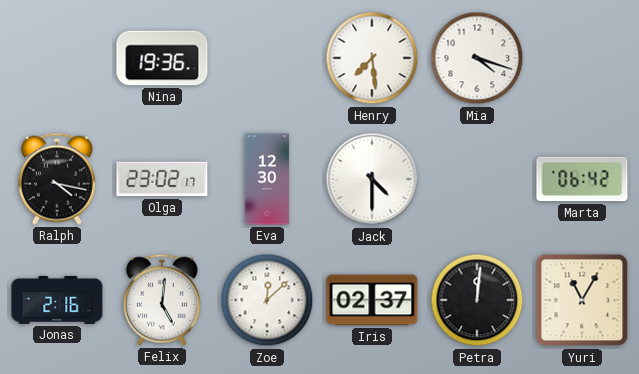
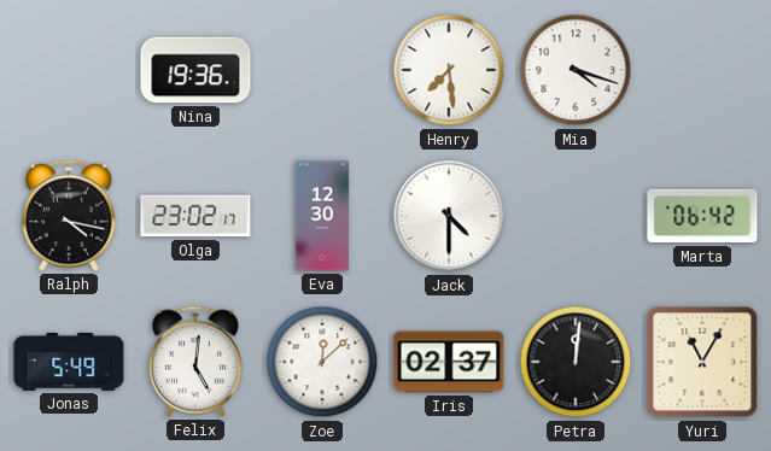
Jonas: 2:16 -> 5:49
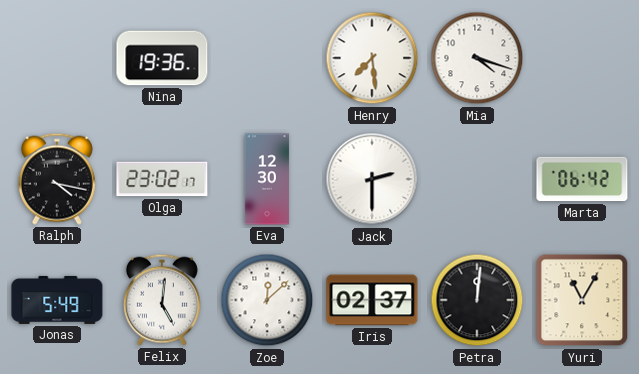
Jack: 4:30 -> 2:30
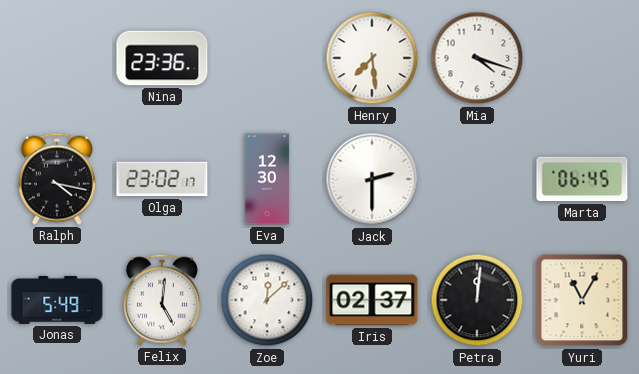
Nina: 19:36 -> 23:36
Marta: 06:42 -> 06:45
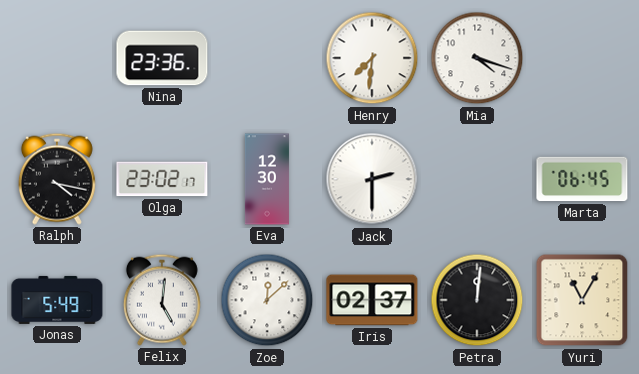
Henry: 7:29 -> 7:31
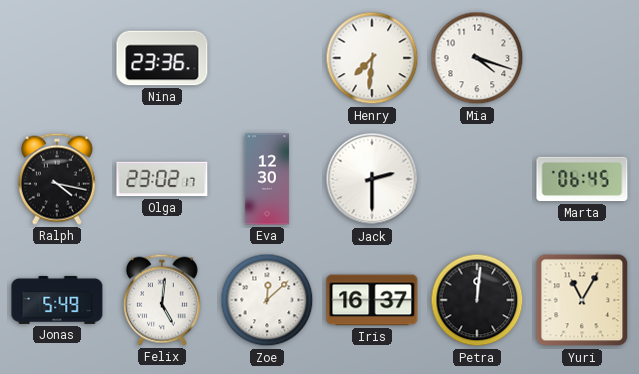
Iris: 02:37 -> 16:37
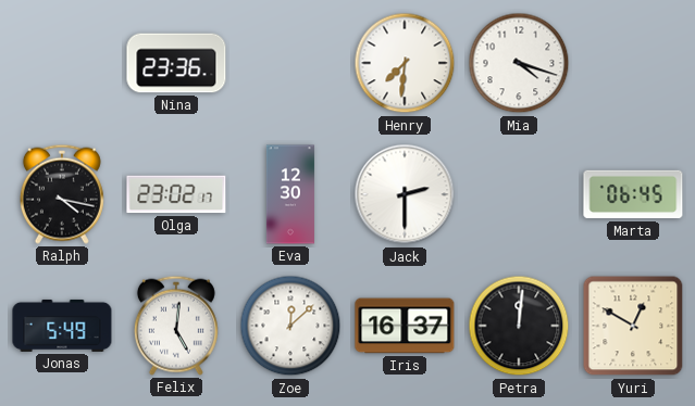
Yuri: 11:05 -> 12:50
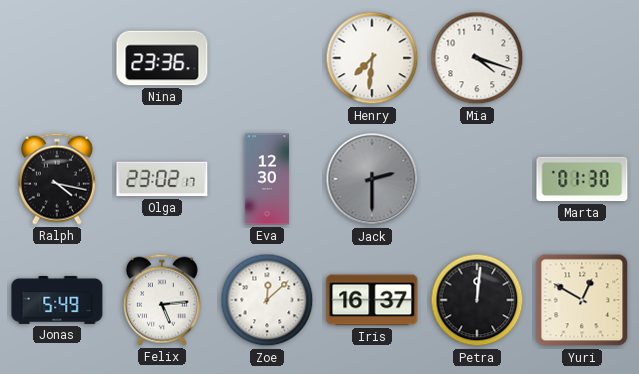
Jack dial: white -> grey
Marta: 06:45 -> 01:30
Felix: 5:01 -> 5:14
